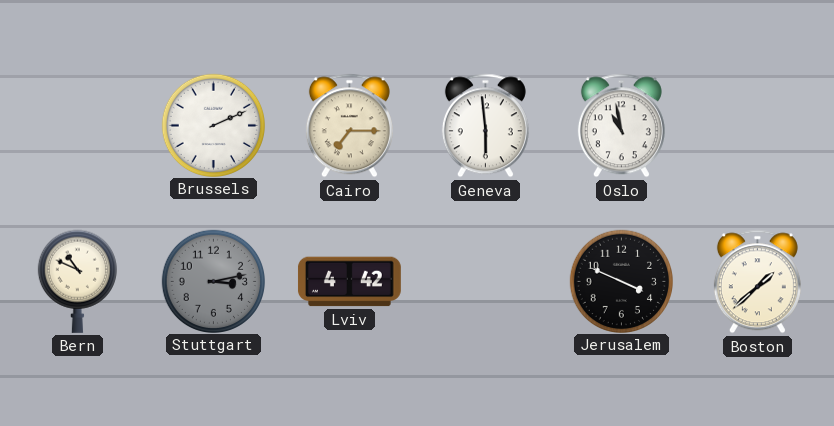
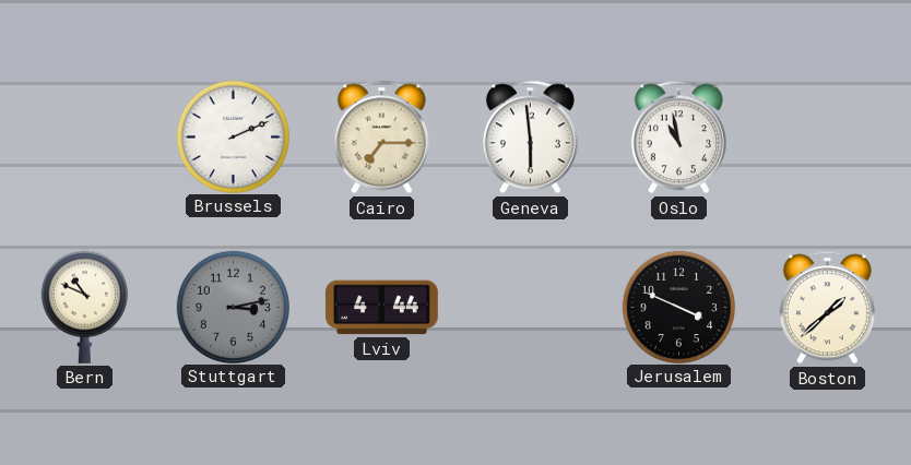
Lviv: 4:42 -> 4:44
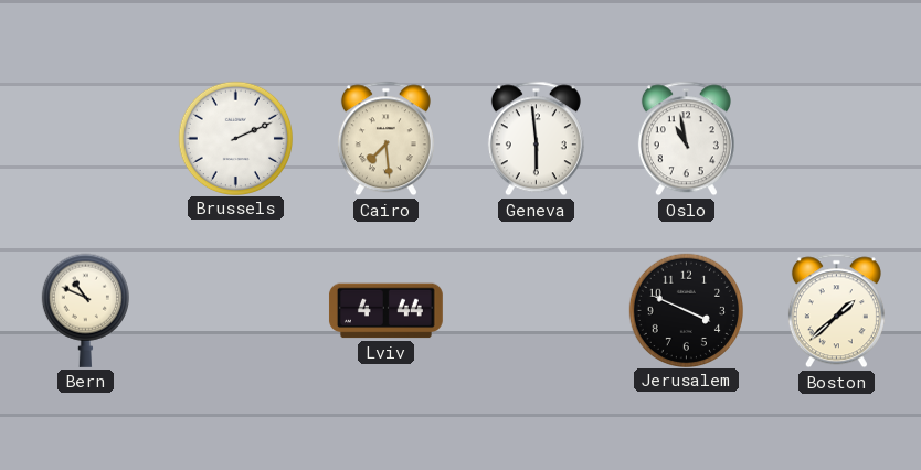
Cairo: 7:15 -> 7:29
Stuttgart: 3:13 -> none
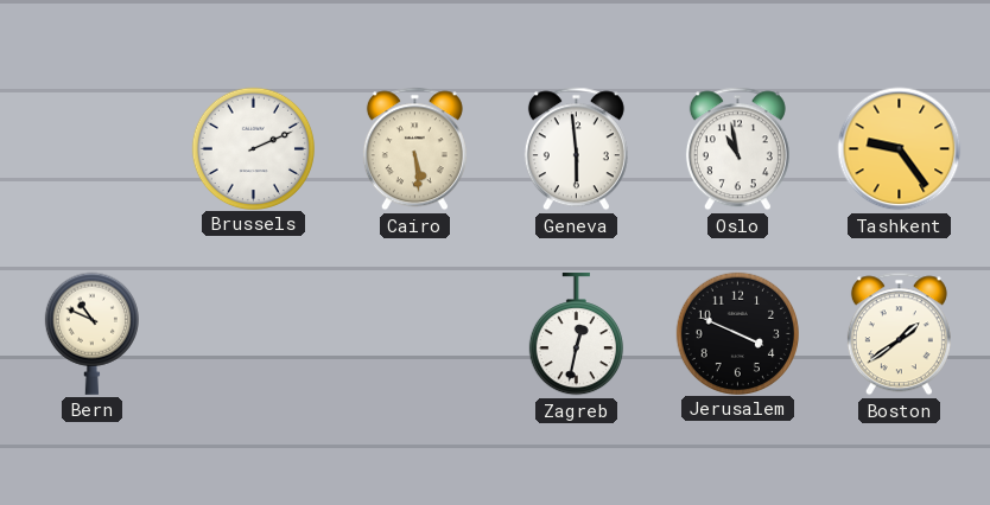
Cairo: 7:29 -> 5:29
Tashkent: none -> 9:24
Lviv: 4:44 -> none
Zagreb: none -> 12:32
Boston: 1:38 -> 1:39
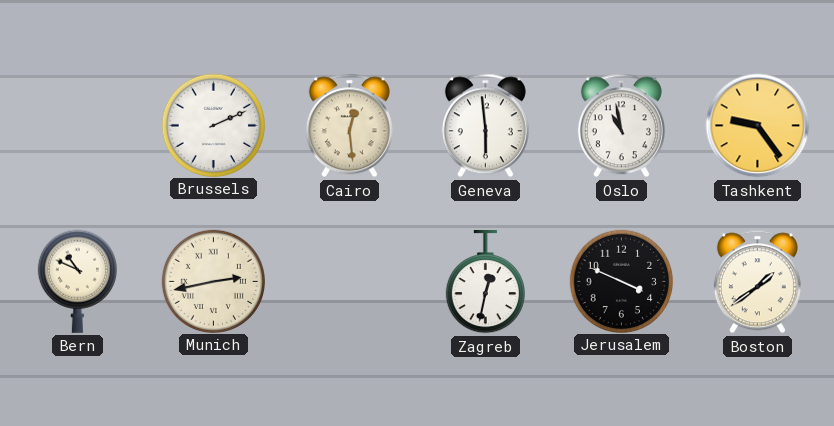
Cairo: 5:29 -> 12:29
Munich: none -> 2:43
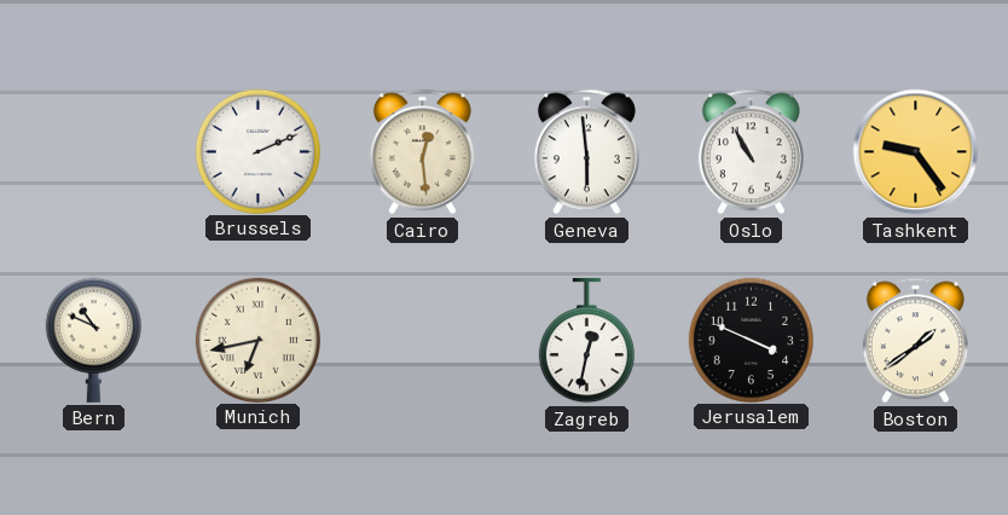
Oslo: 10:58 -> 10:55
Munich: 2:43 -> 6:43
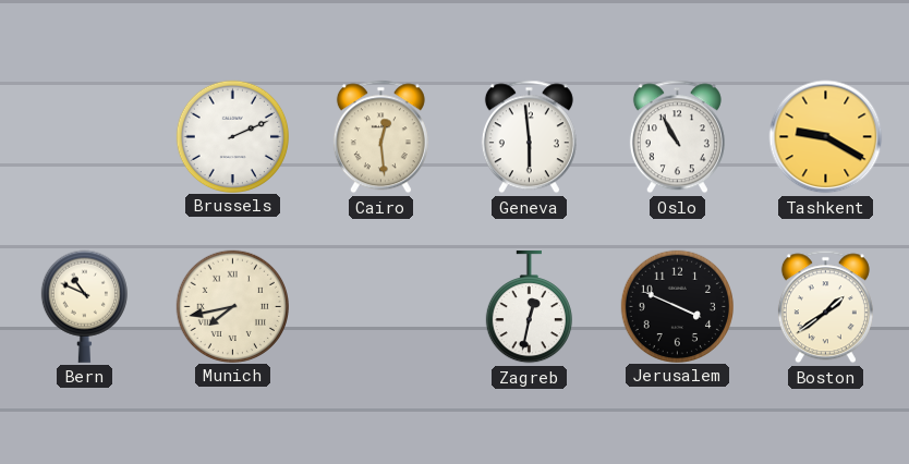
Tashkent: 9:24 -> 9:20
Munich: 6:43 -> 7:43
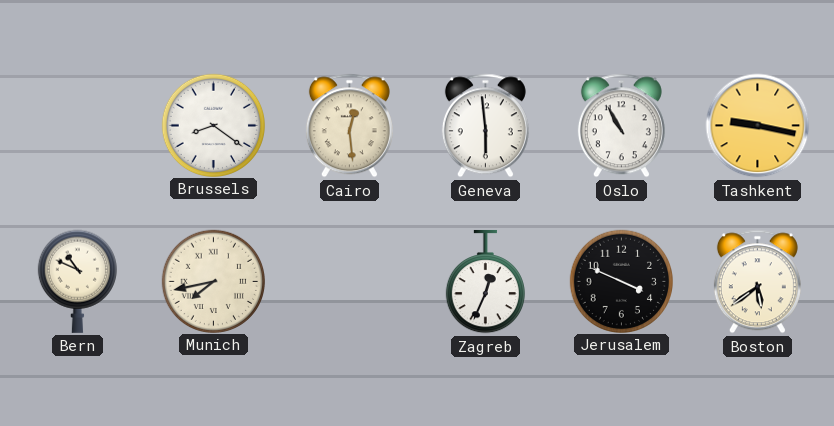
Brussels: 2:11 -> 8:21
Tashkent: 9:20 -> 9:17
Zagreb: 12:32 -> 12:34
Boston: 1:39 -> 5:39
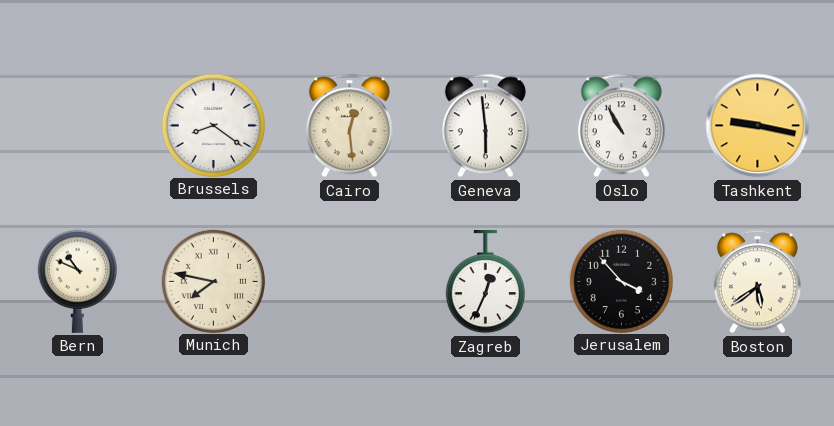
Munich: 7:43 -> 7:47
Jerusalem: 3:49 -> 3:53
